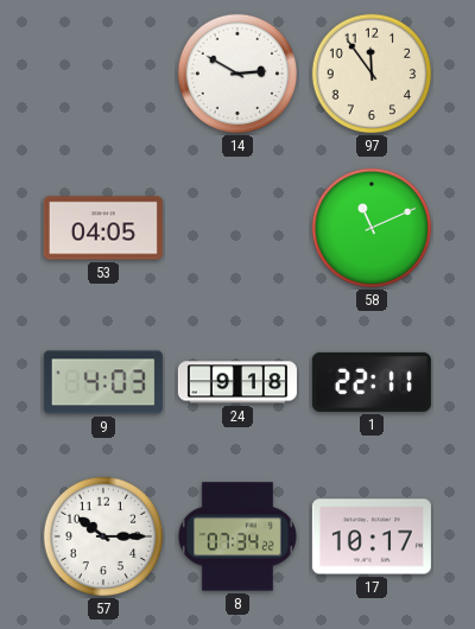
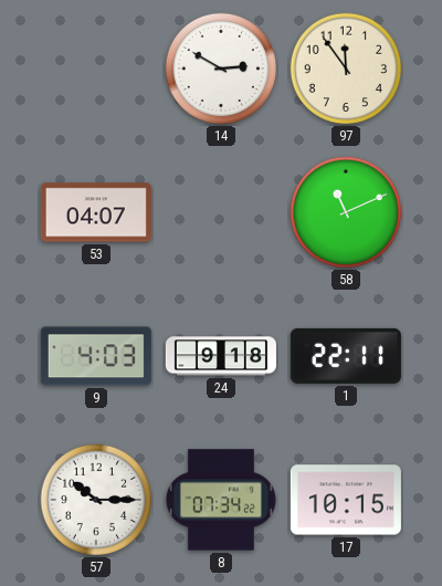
53: 04:05 -> 04:07
17: 10:17 -> 10:15
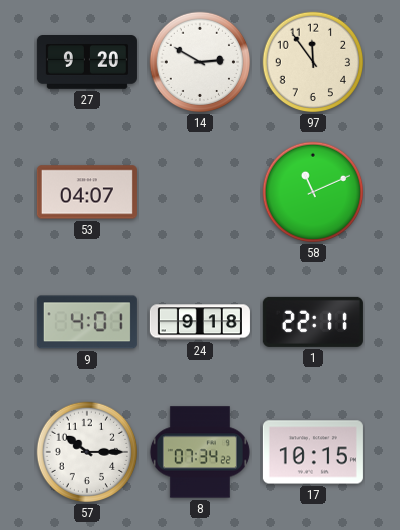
27: none -> 9:20
9: 4:03 -> 4:01
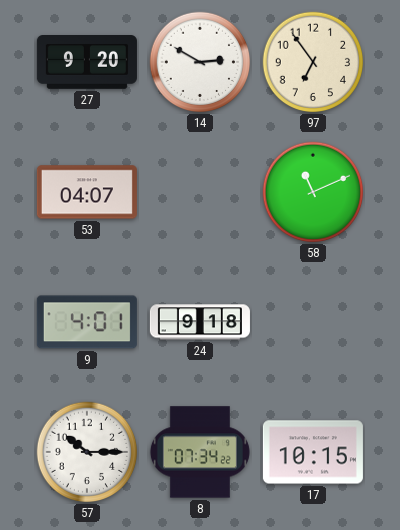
97: 11:54 -> 6:54
1: 22:11 -> none
